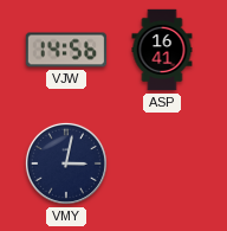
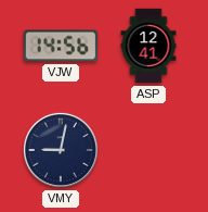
ASP: 16:41 -> 12:41
VMY: 3:02 -> 9:02
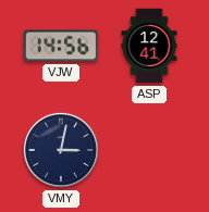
VMY: 9:02 -> 3:02
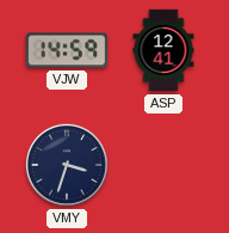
VJW: 14:56 -> 14:59
VMY: 3:02 -> 3:33
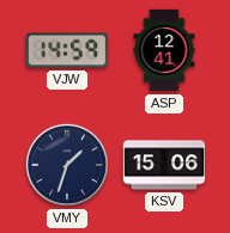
VMY: 3:33 -> 1:33
KSV: none -> 15:06
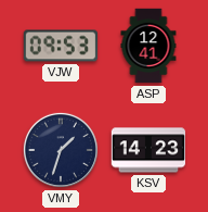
VJW: 14:59 -> 09:53
KSV: 15:06 -> 14:23
